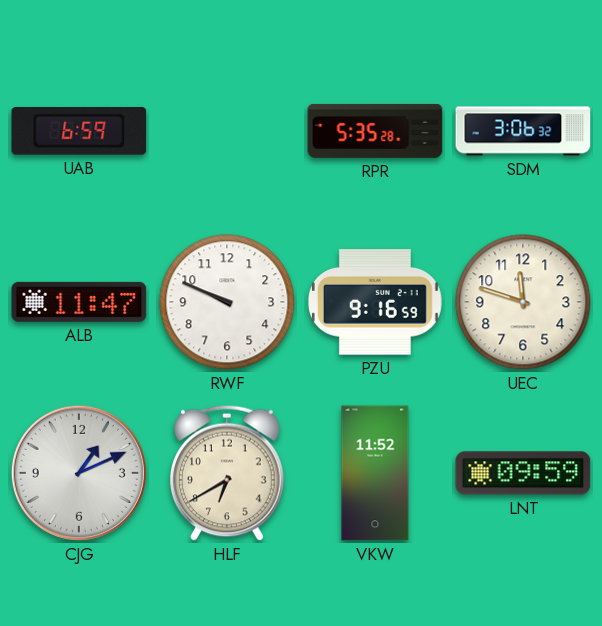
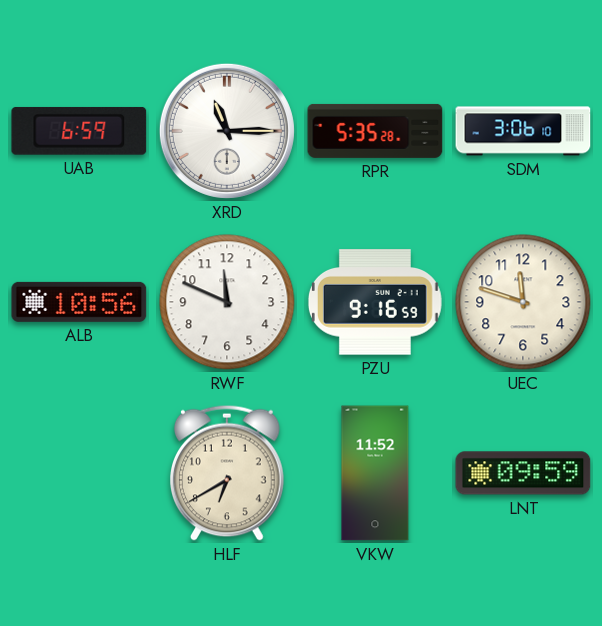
XRD: none -> 11:15
SDM: 3:06:32 -> 3:06:10
ALB: 11:47 -> 10:56
RWF: 9:49 -> 11:49
CJG: 1:11 -> none
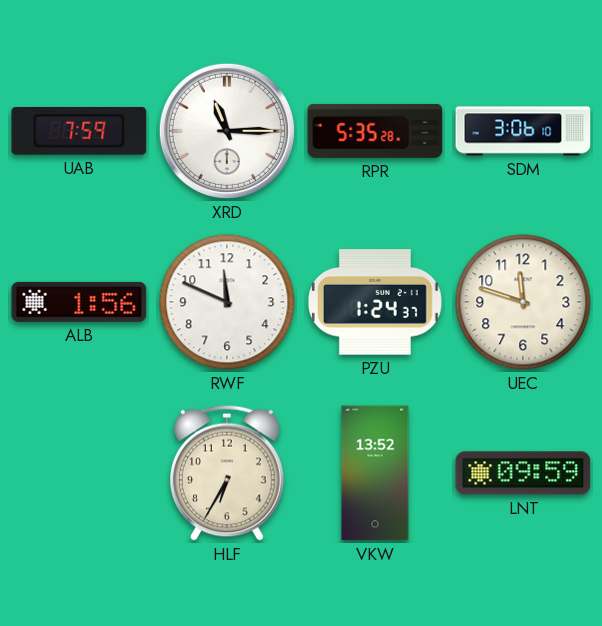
UAB: 6:59 -> 7:59
ALB: 10:56 -> 1:56
PZU: 9:16 -> 1:24
HLF: 6:40 -> 6:35
VKW: 11:52 -> 13:52
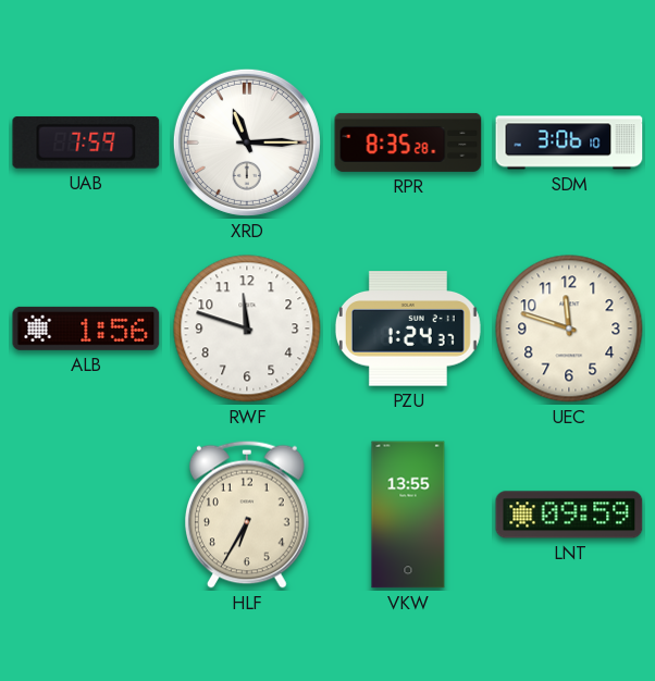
RPR: 5:35 -> 8:35
RWF: 11:49 -> 11:48
VKW: 13:52 -> 13:55
